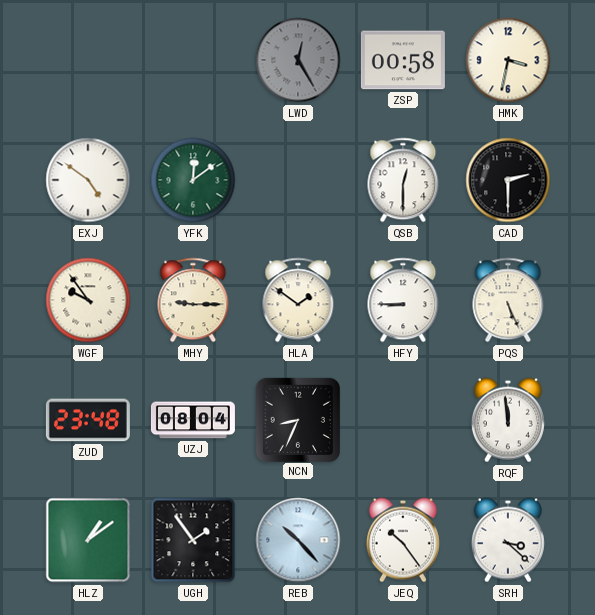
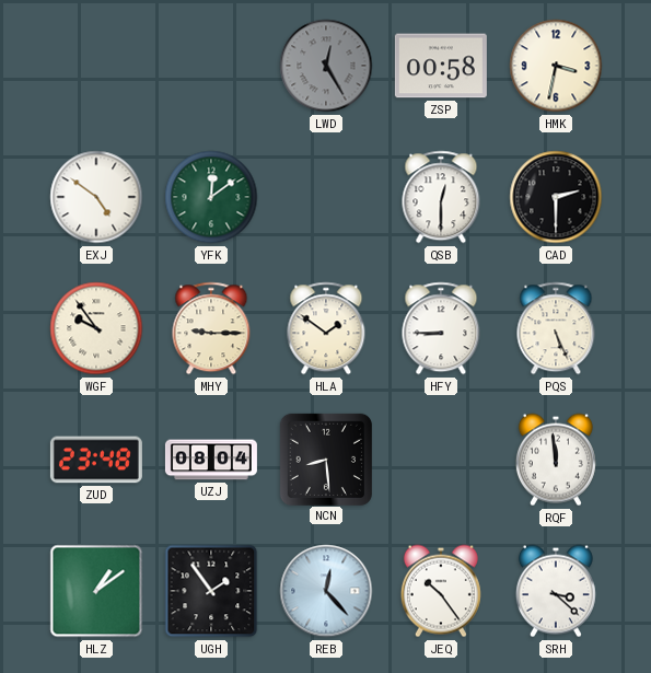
NCN: 8:34 -> 8:29
REB: 10:23 -> 12:23
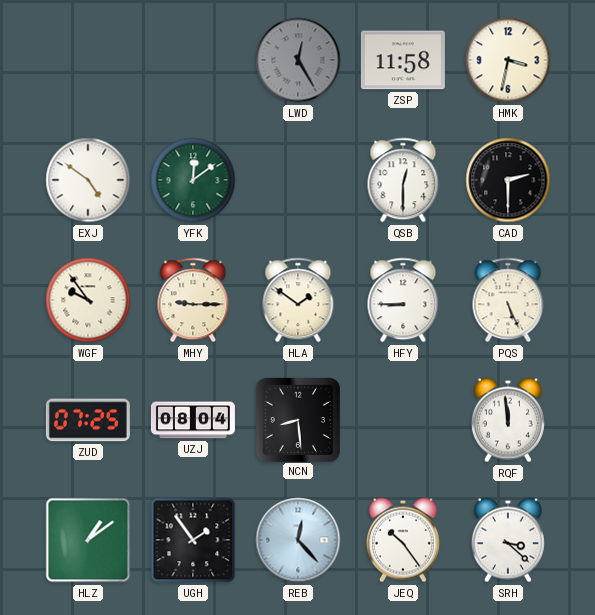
ZSP: 00:58 -> 11:58
ZUD: 23:48 -> 07:25
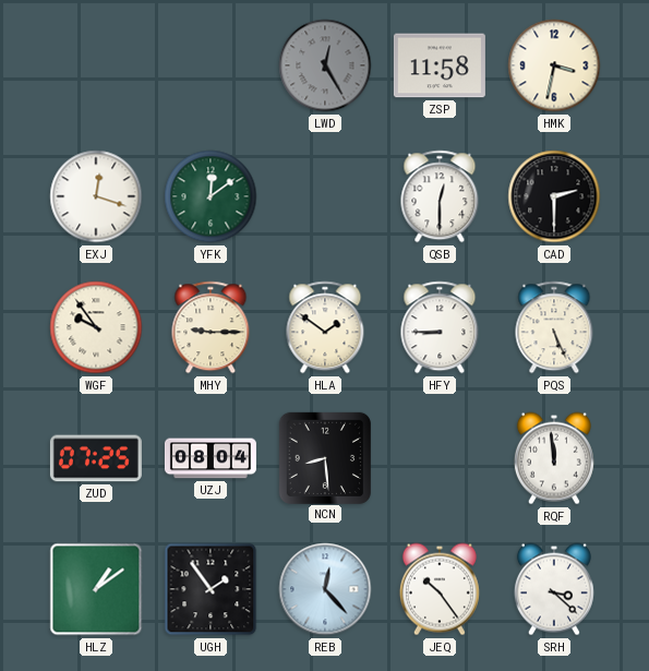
EXJ: 4:51 -> 12:18
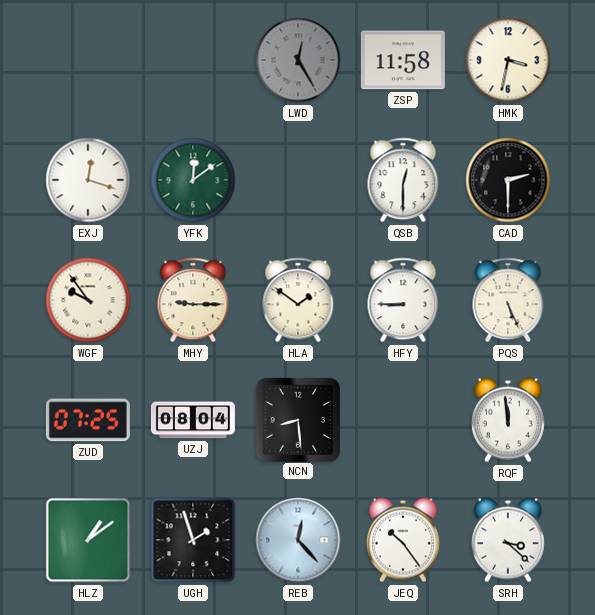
UGH: 1:54 -> 1:57
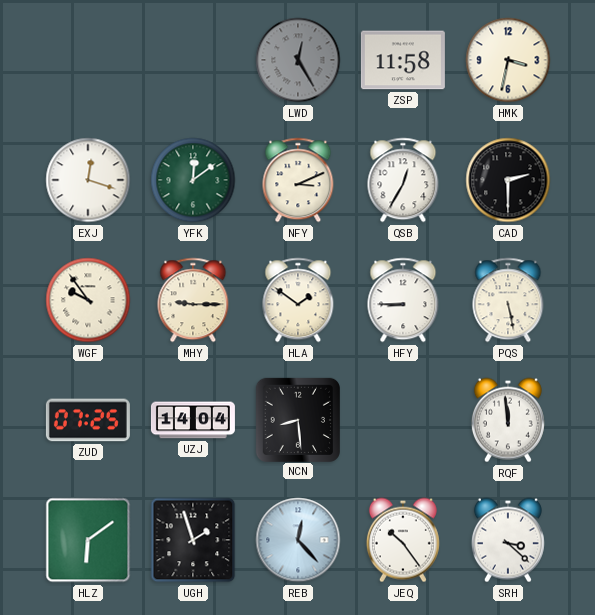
NFY: none -> 3:11
QSB: 12:30 -> 12:35
PQS: 5:26 -> 5:28
UZJ: 08:04 -> 14:04
HLZ: 1:09 -> 6:09
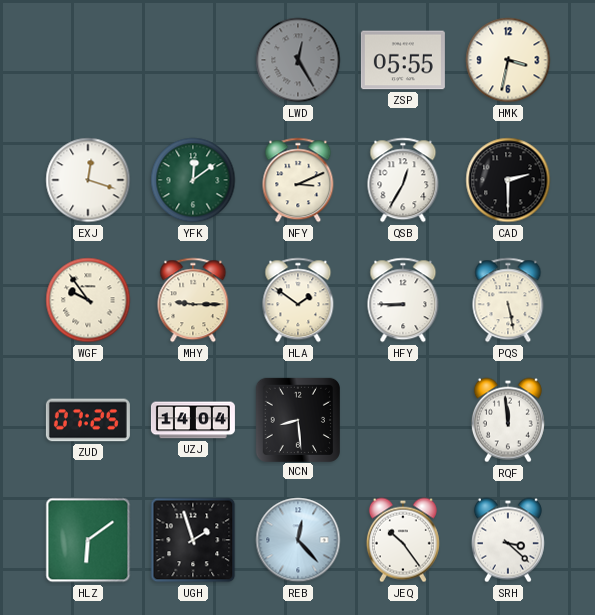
ZSP: 11:58 -> 05:55
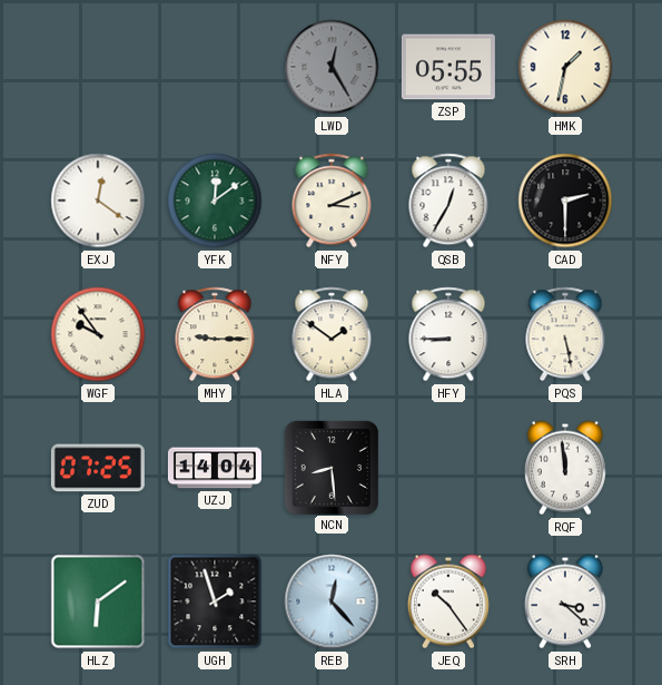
HMK: 3:32 -> 1:32
EXJ: 12:18 -> 12:21
